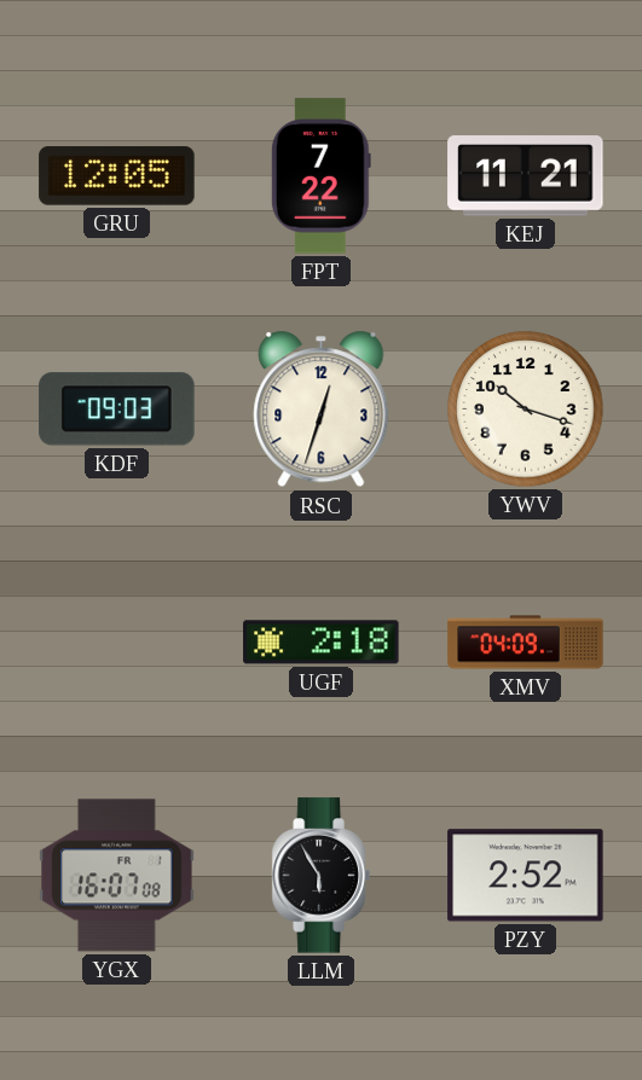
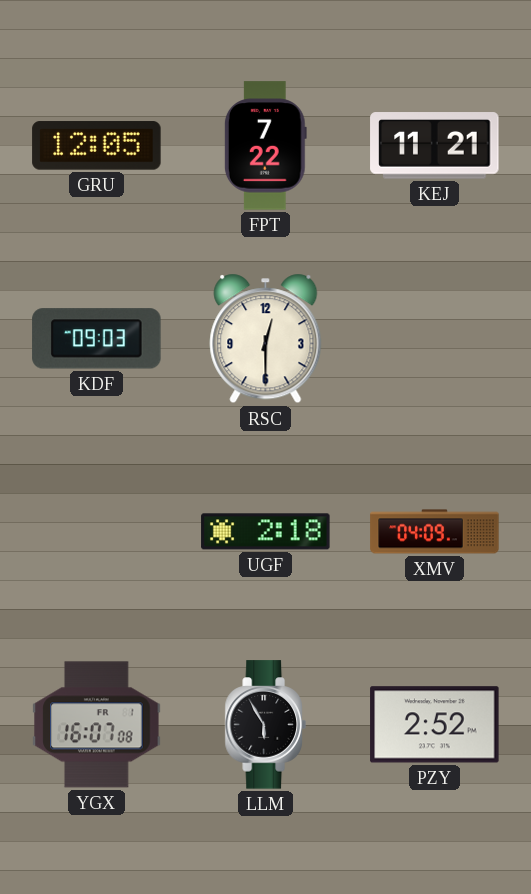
RSC: 12:33 -> 12:30
YWV: 10:18 -> none
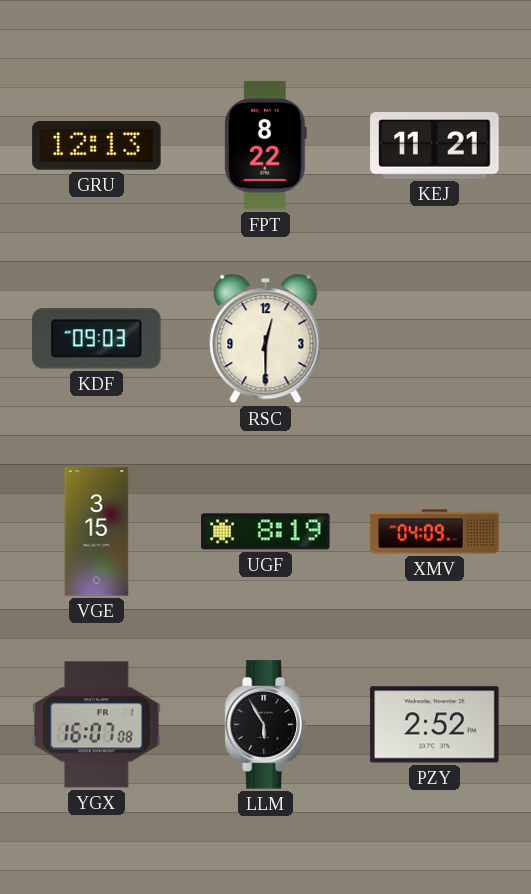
GRU: 12:05 -> 12:13
FPT: 7:22 -> 8:22
VGE: none -> 3:15
UGF: 2:18 -> 8:19
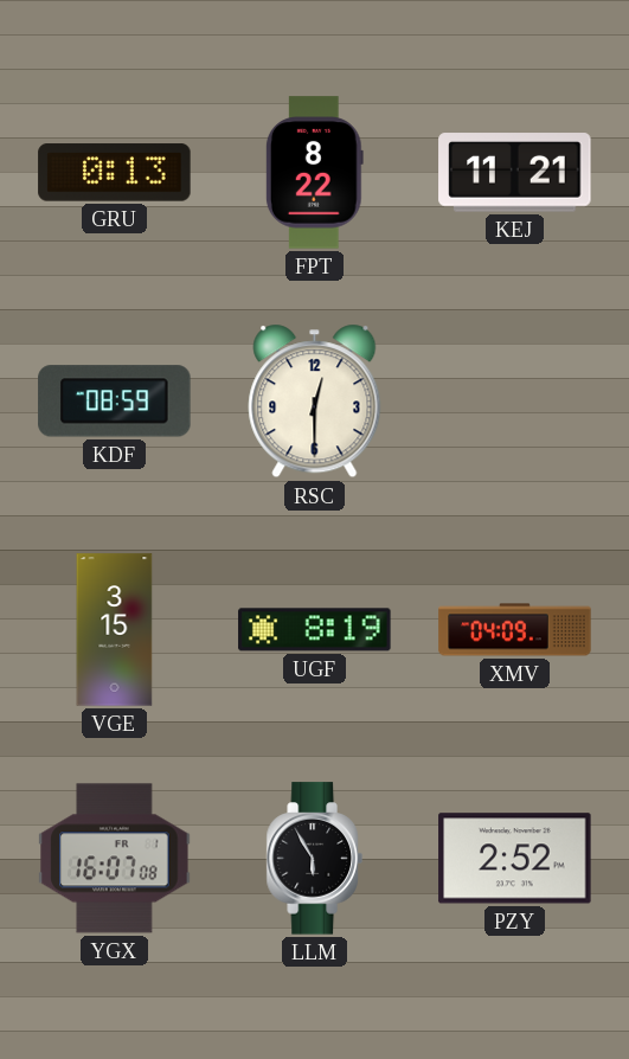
GRU: 12:13 -> 0:13
KDF: 09:03 -> 08:59
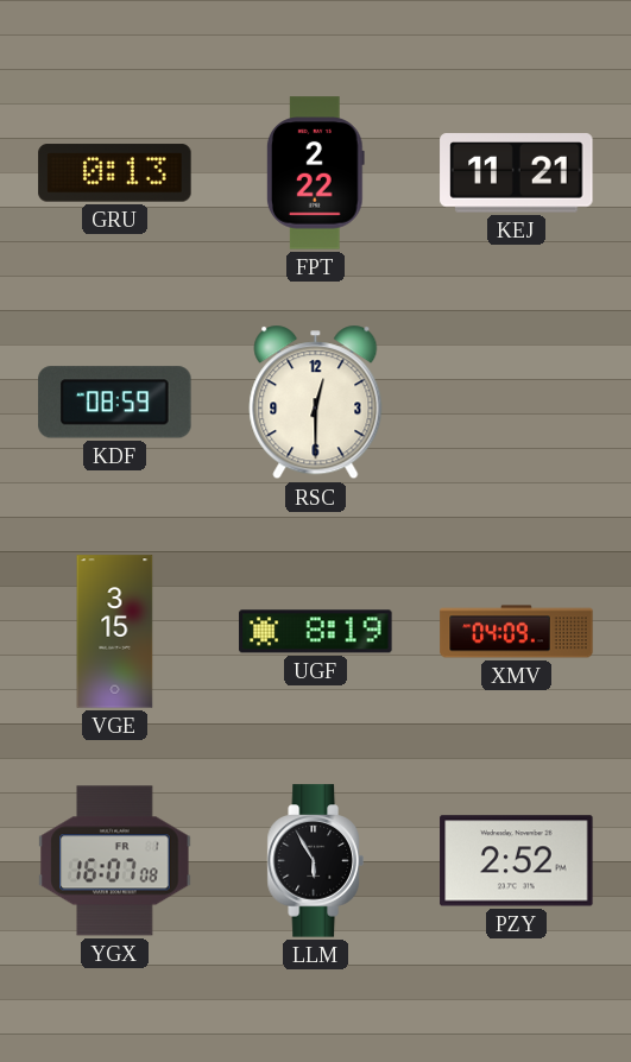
FPT: 8:22 -> 2:22
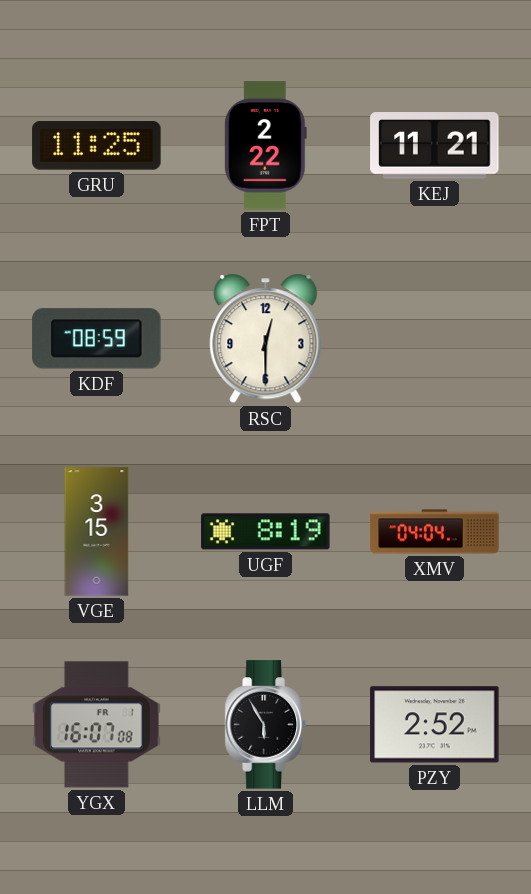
GRU: 0:13 -> 11:25
XMV: 04:09 -> 04:04
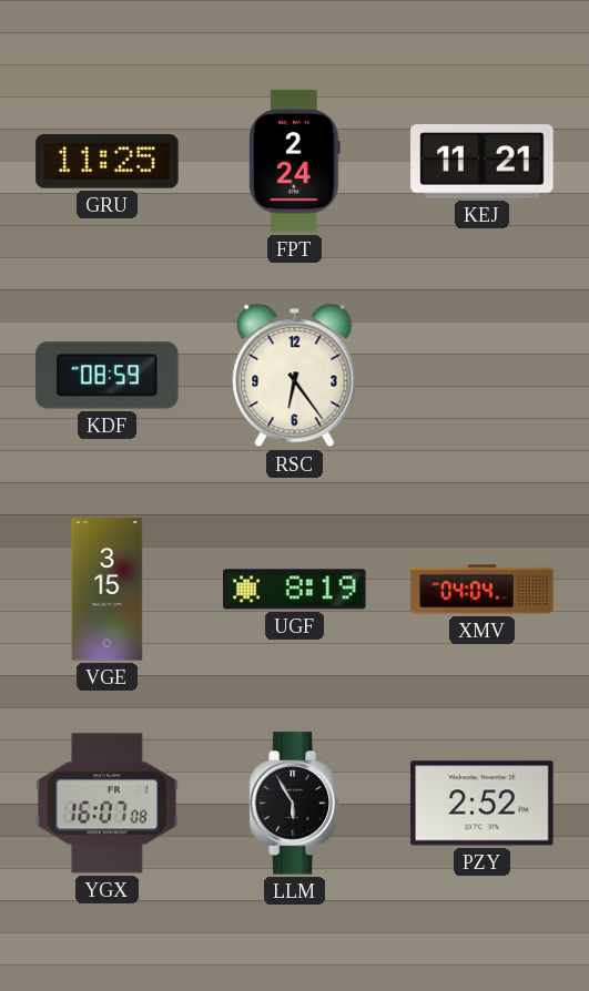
FPT: 2:22 -> 2:24
RSC: 12:30 -> 6:24
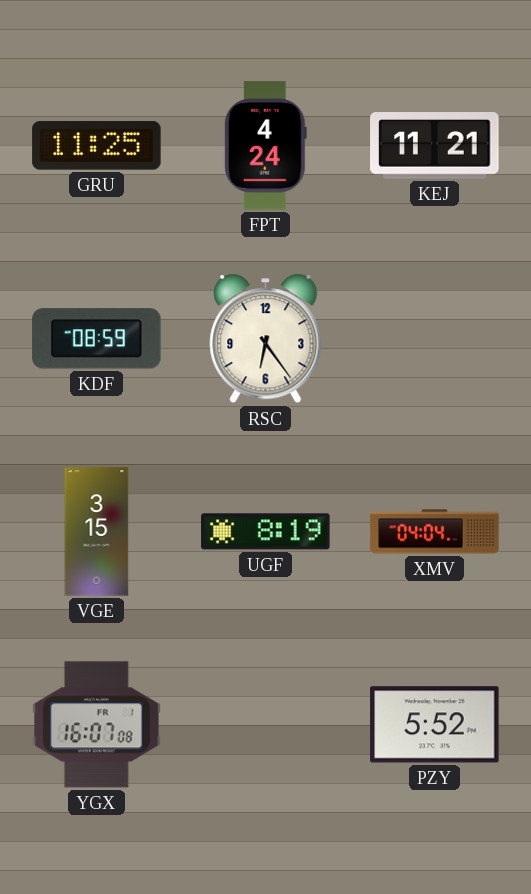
FPT: 2:24 -> 4:24
LLM: 5:55 -> none
PZY: 2:52 -> 5:52
